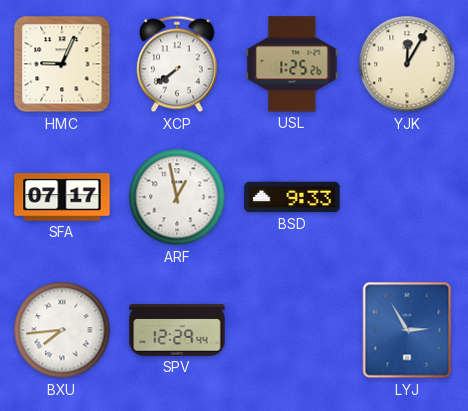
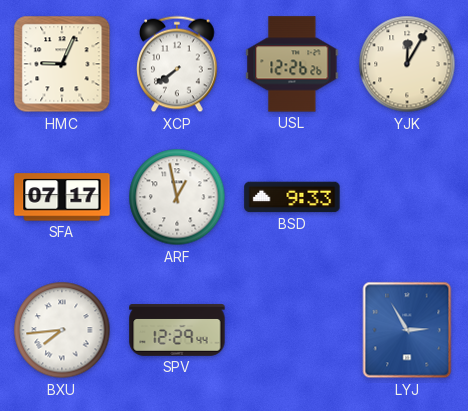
USL: 1:25 -> 12:26
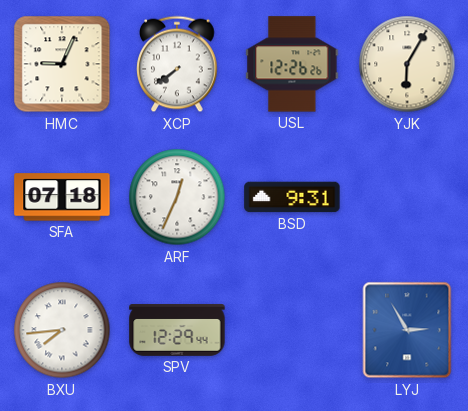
YJK: 12:05 -> 6:05
SFA: 07:17 -> 07:18
ARF: 12:58 -> 12:34
BSD: 9:33 -> 9:31
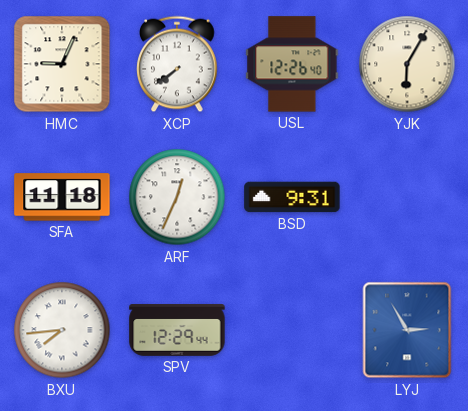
USL: 12:26:26 -> 12:26:40
SFA: 07:18 -> 11:18
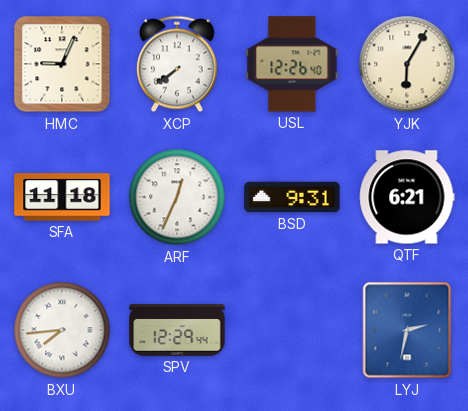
QTF: none -> 6:21
LYJ: 2:55 -> 2:32
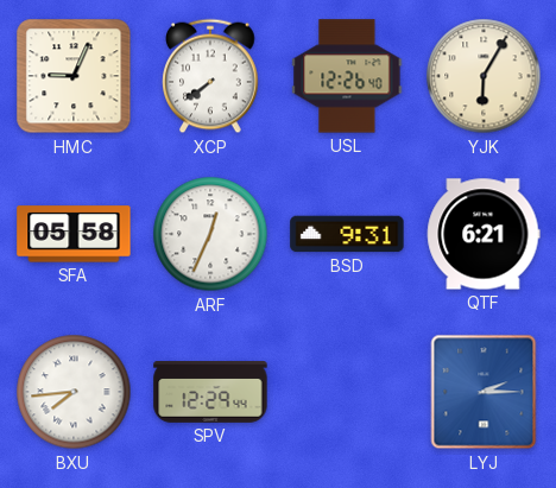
SFA: 11:18 -> 05:58
LYJ: 2:32 -> 2:15
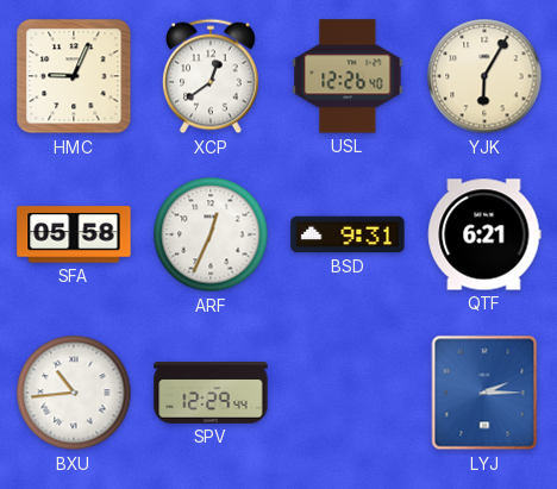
XCP: 7:39 -> 12:39
BXU: 7:44 -> 10:44
